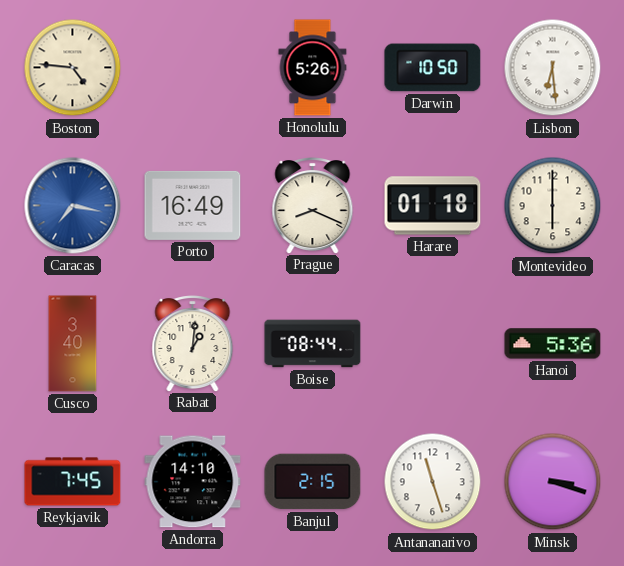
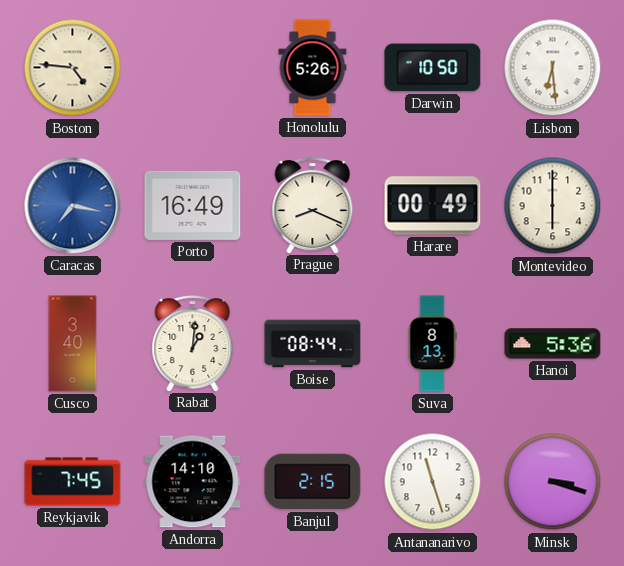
Harare: 01:18 -> 00:49
Suva: none -> 8:13
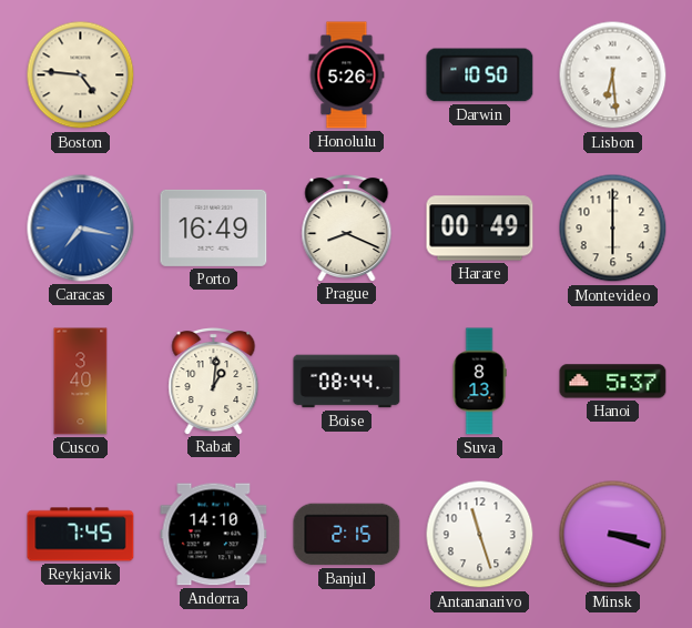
Hanoi: 5:36 -> 5:37
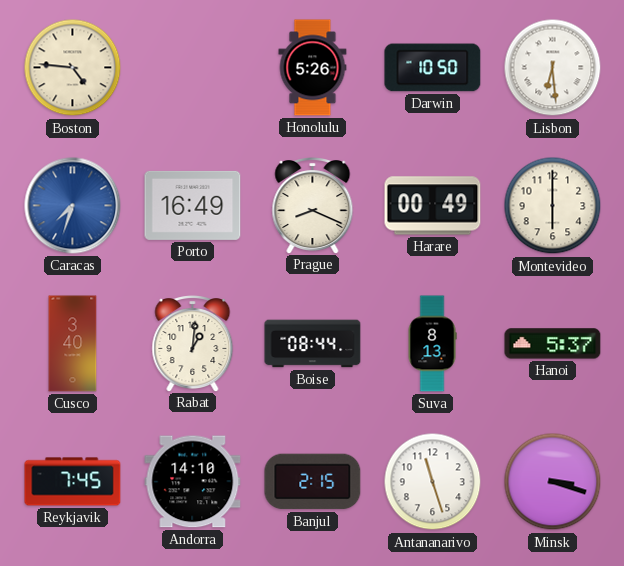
Caracas: 7:17 -> 7:33
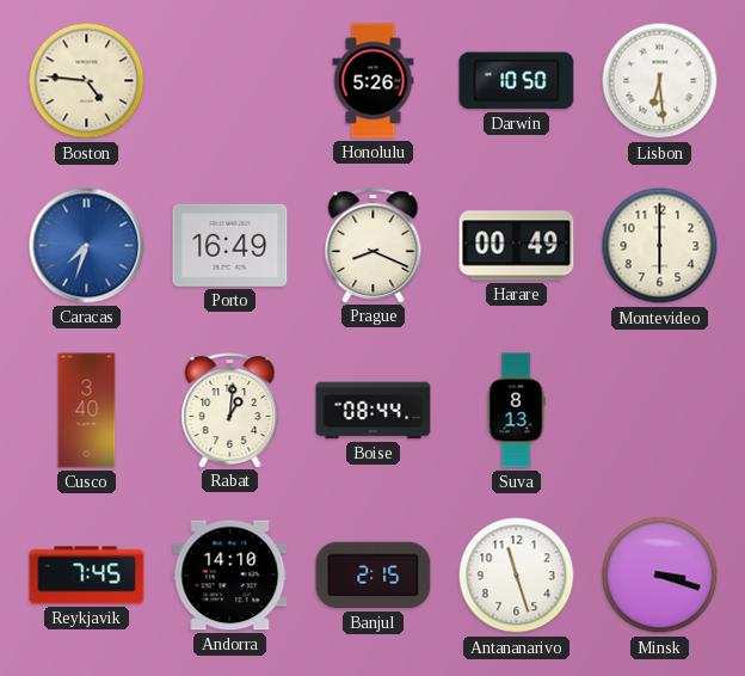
Hanoi: 5:37 -> none
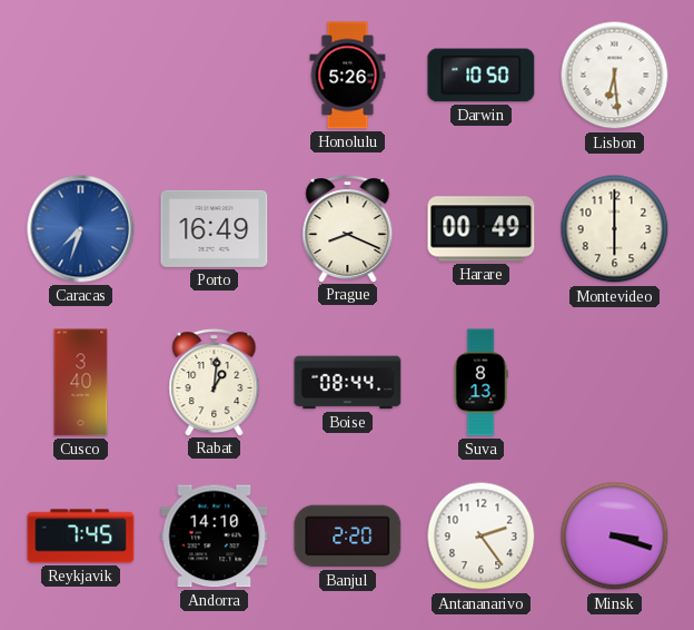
Boston: 4:46 -> none
Banjul: 2:15 -> 2:20
Antananarivo: 11:27 -> 2:24
